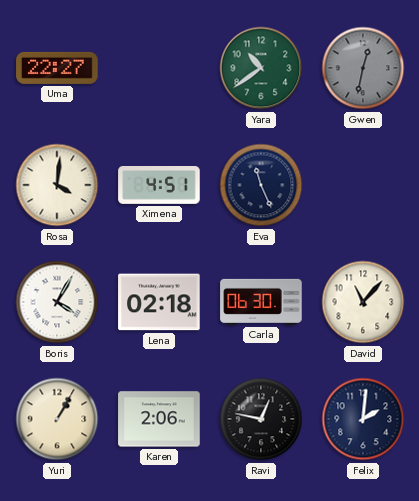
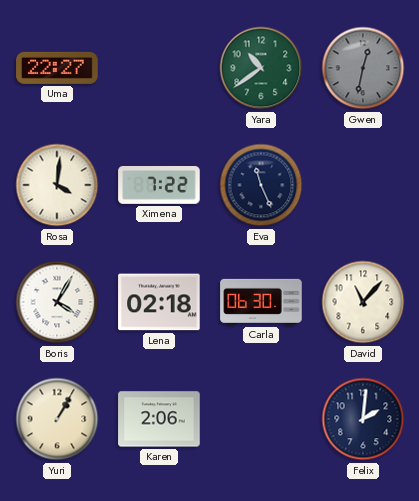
Ximena: 4:51 -> 7:22
Ravi: 12:47 -> none
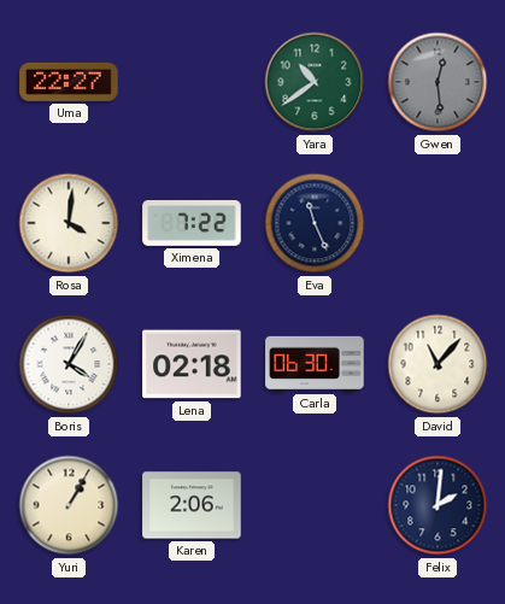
Gwen: 12:32 -> 12:29
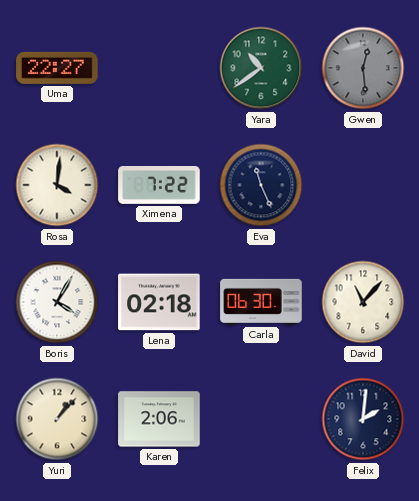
Yuri: 1:05 -> 1:07
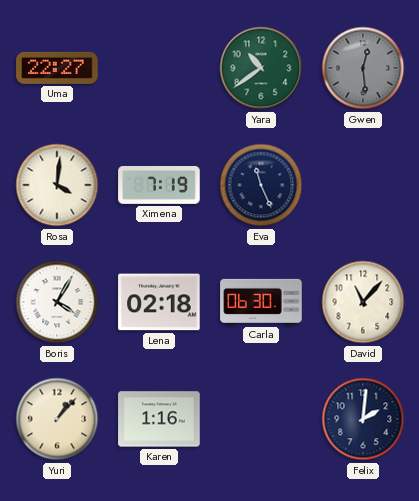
Ximena: 7:22 -> 7:19
Karen: 2:06 -> 1:16
